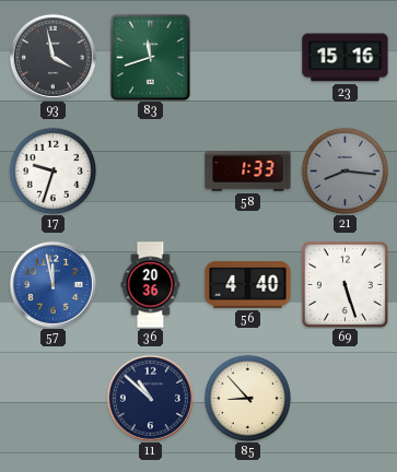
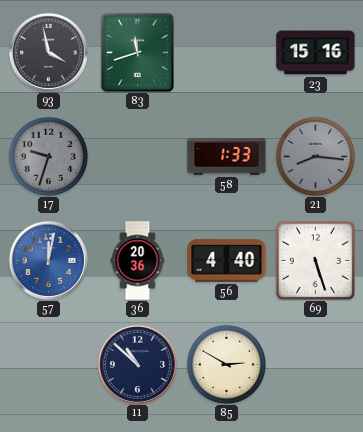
17 dial: white -> grey
57: 11:58 -> 12:02
85: 8:53 -> 2:50
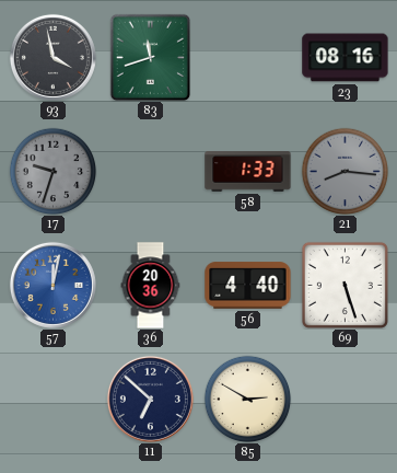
23: 15:16 -> 08:16
11: 10:52 -> 6:52
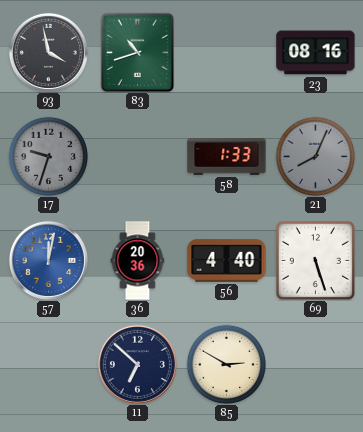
83: 11:42 -> 10:42
21: 8:16 -> 8:04
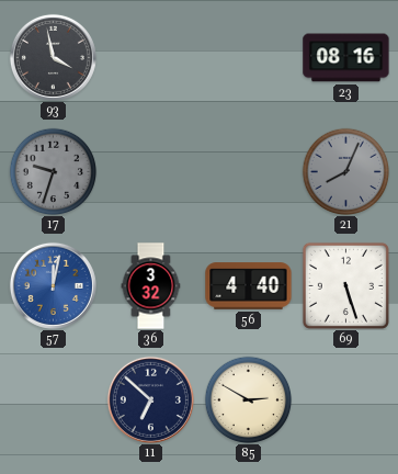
83: 10:42 -> none
58: 1:33 -> none
36: 20:36 -> 3:32
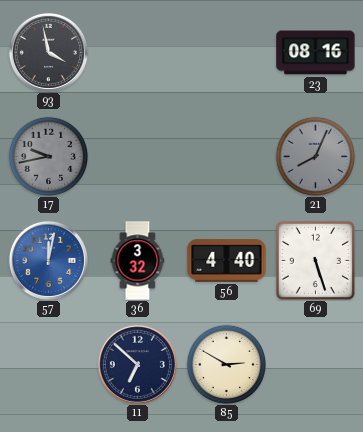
17: 9:33 -> 9:43
